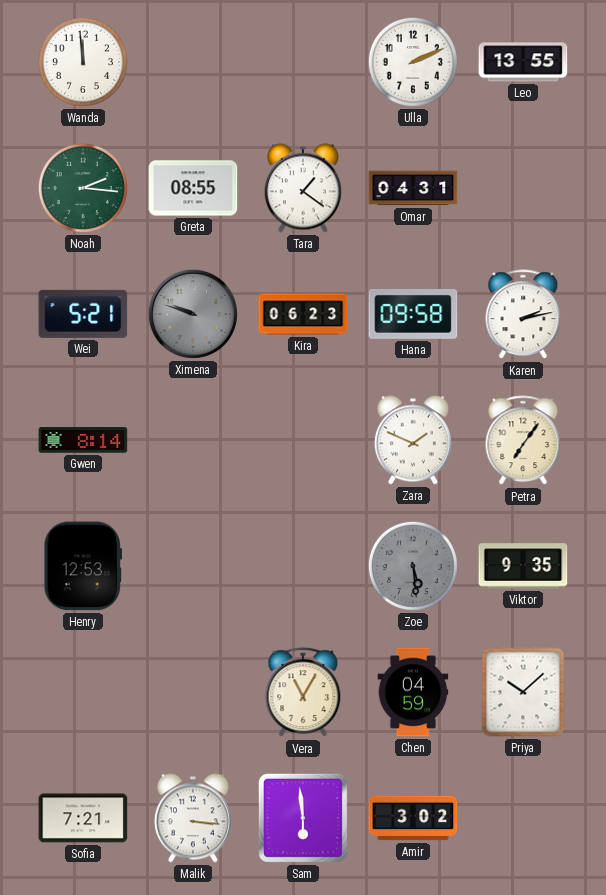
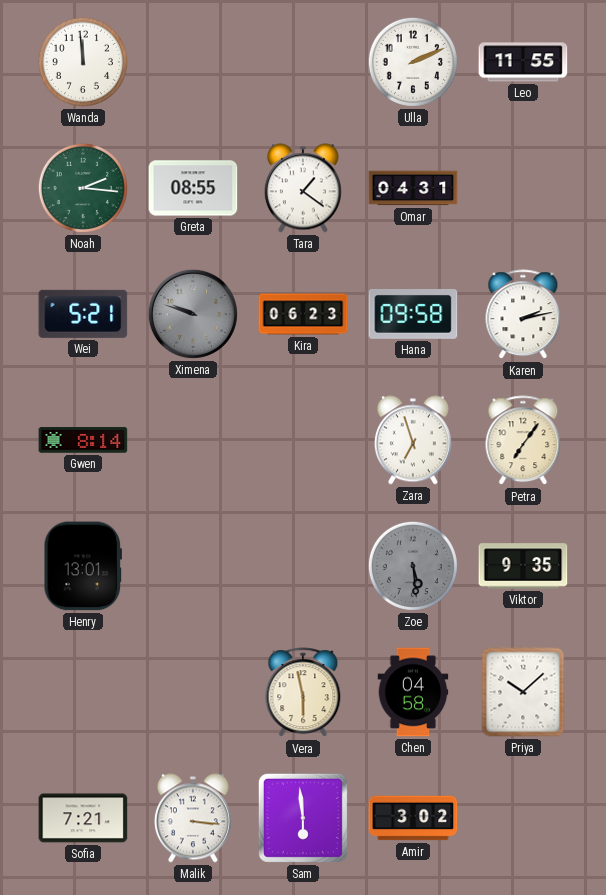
Leo: 13:55 -> 11:55
Zara: 1:49 -> 6:57
Henry: 12:53 -> 13:01
Vera: 11:05 -> 5:58
Chen: 04:59 -> 04:58
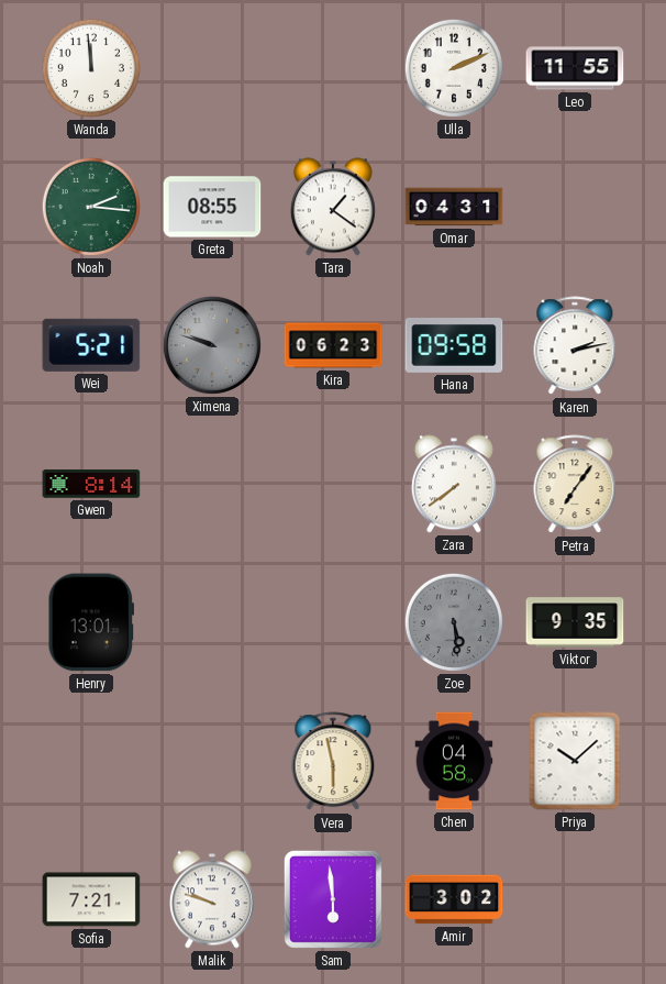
Zara: 6:57 -> 7:39
Malik: 3:16 -> 9:48
